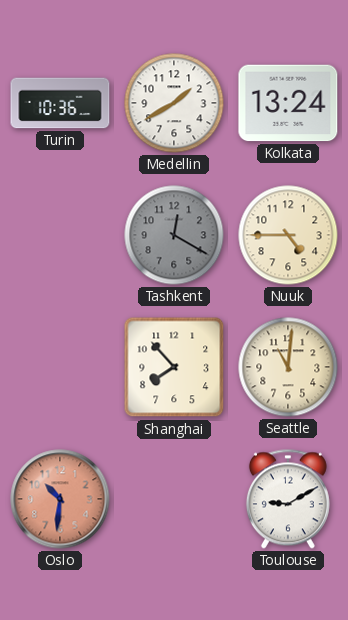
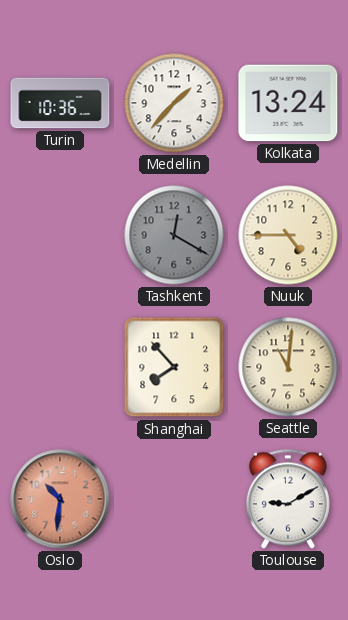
Medellin: 1:40 -> 1:37
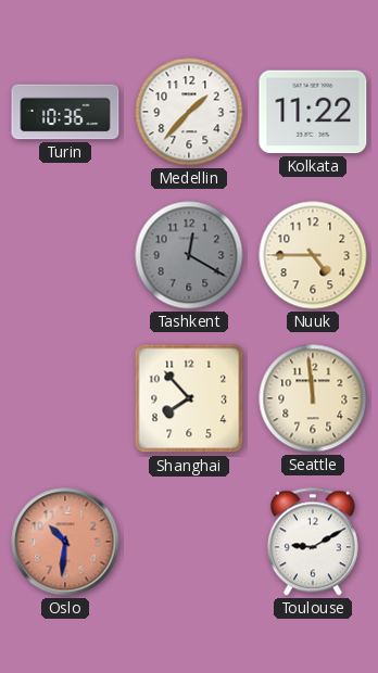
Kolkata: 13:24 -> 11:22
Seattle: 11:01 -> 11:59
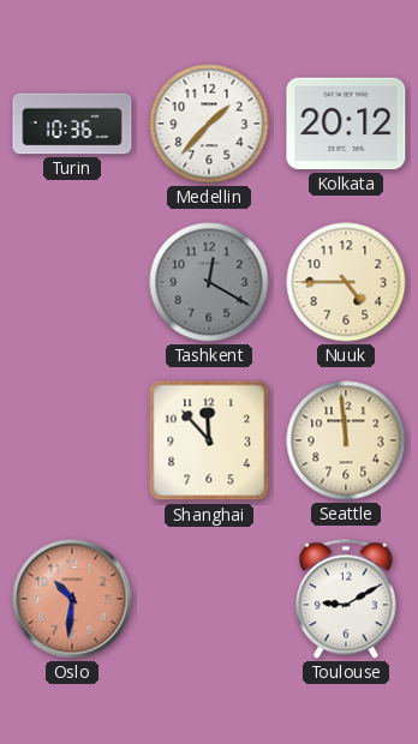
Kolkata: 11:22 -> 20:12
Shanghai: 7:53 -> 11:53
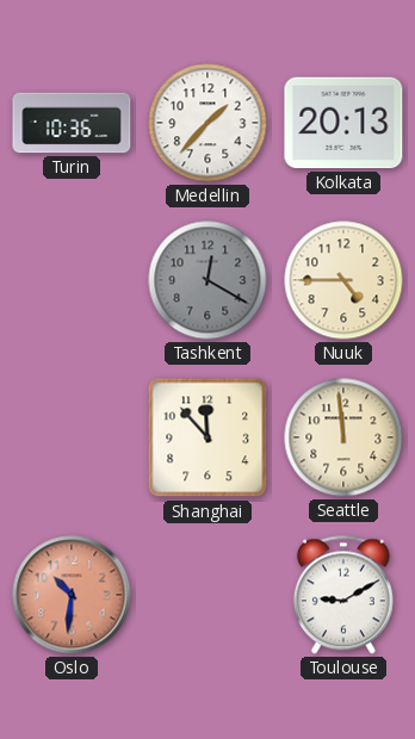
Kolkata: 20:12 -> 20:13
